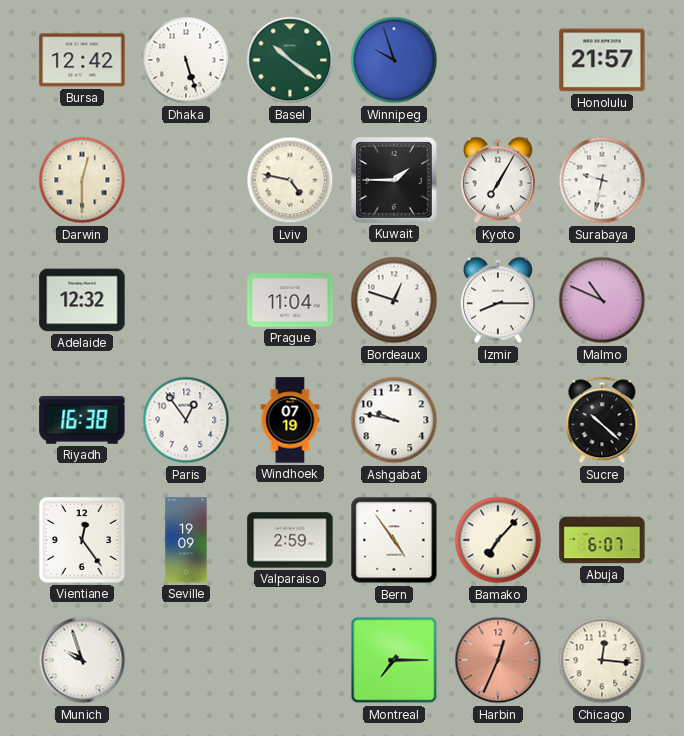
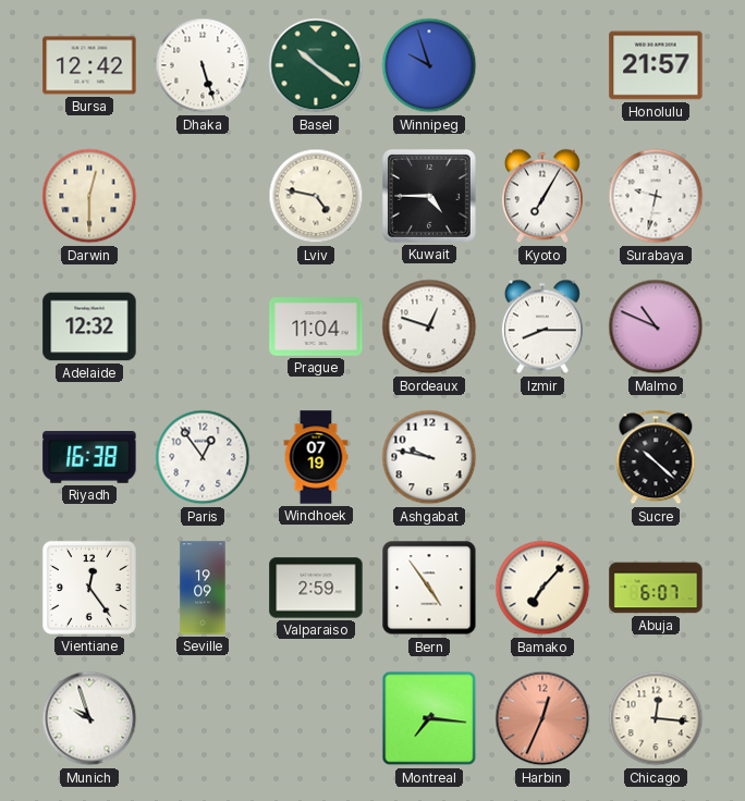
Kuwait: 1:45 -> 4:45
Montreal: 7:15 -> 7:16
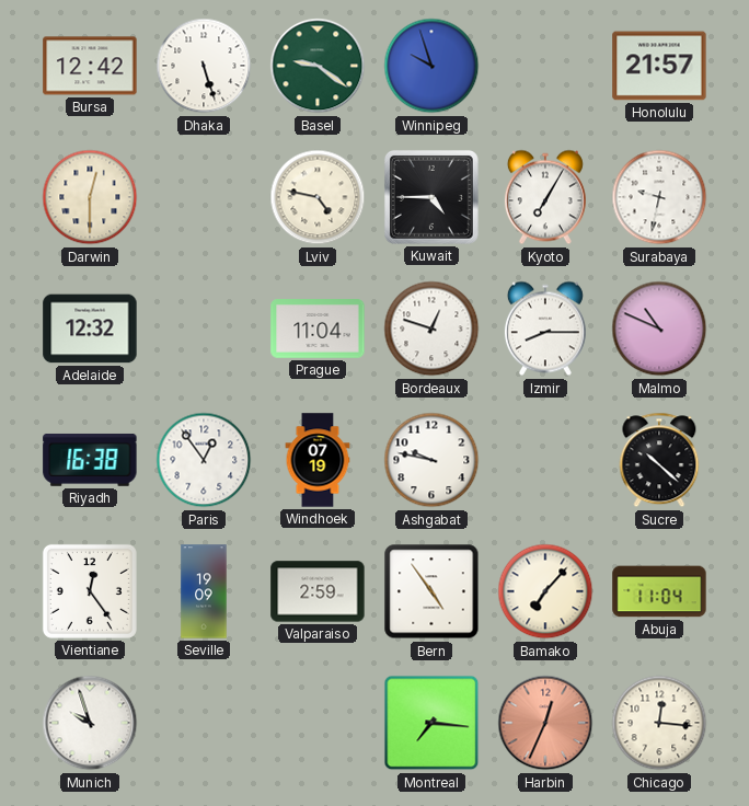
Basel: 10:21 -> 9:21
Abuja: 6:07 -> 11:04
